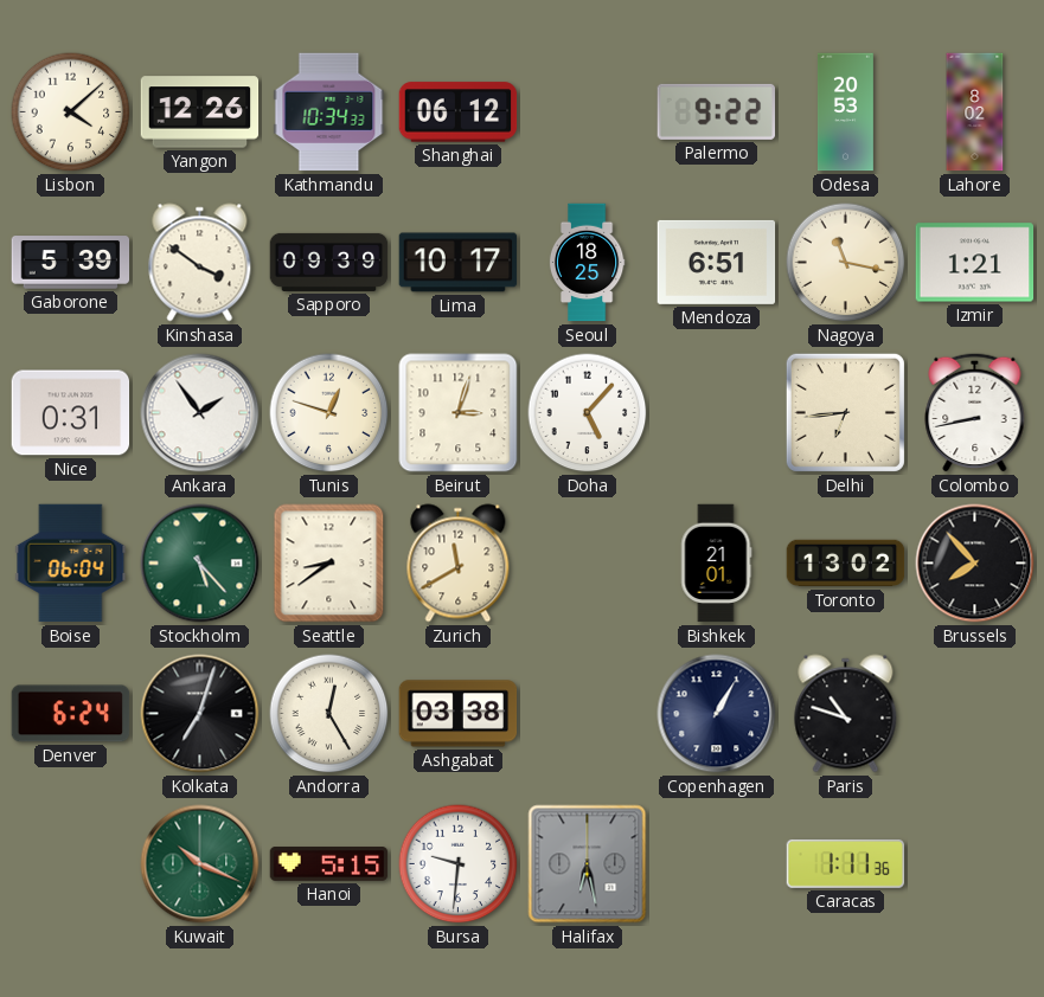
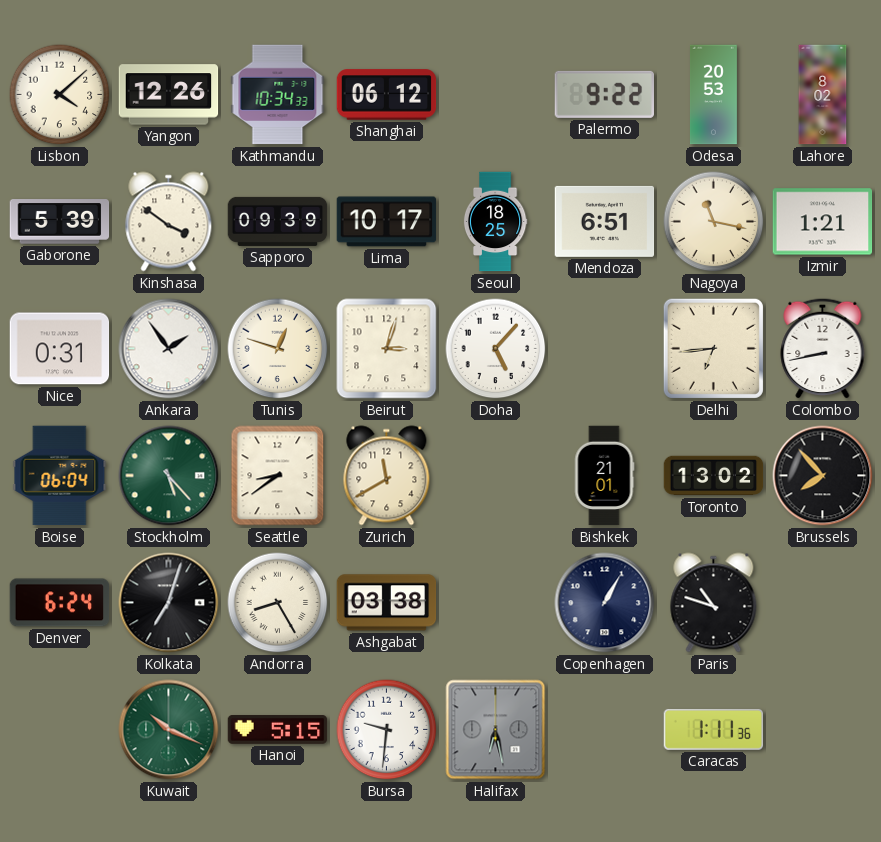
Andorra: 12:25 -> 8:25
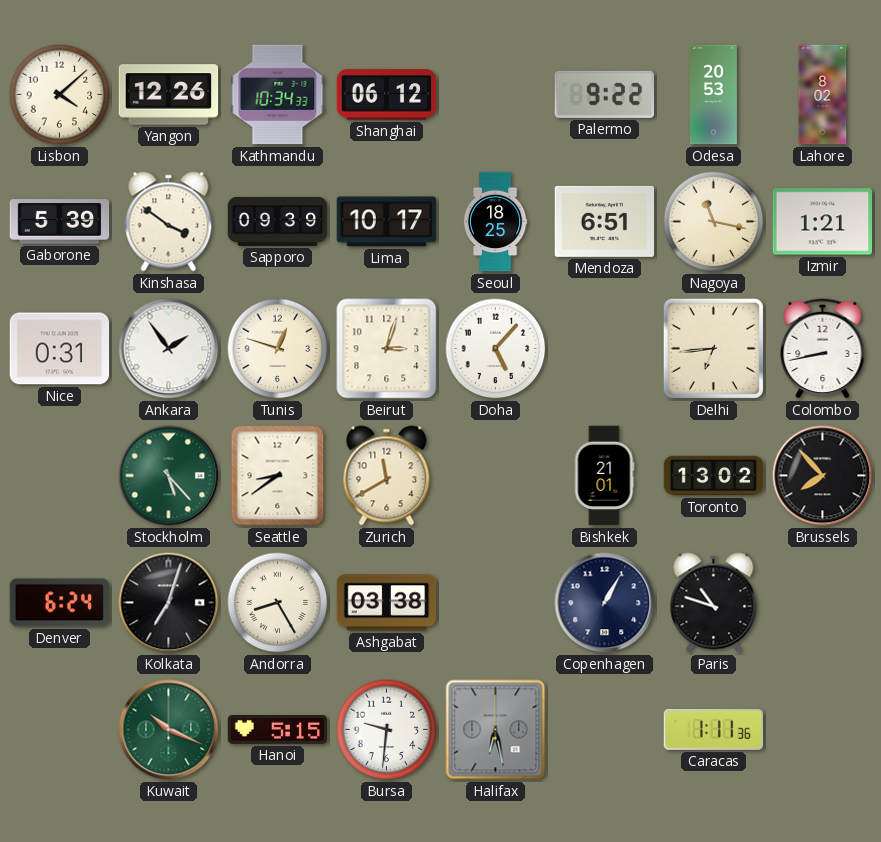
Boise: 06:04 -> none
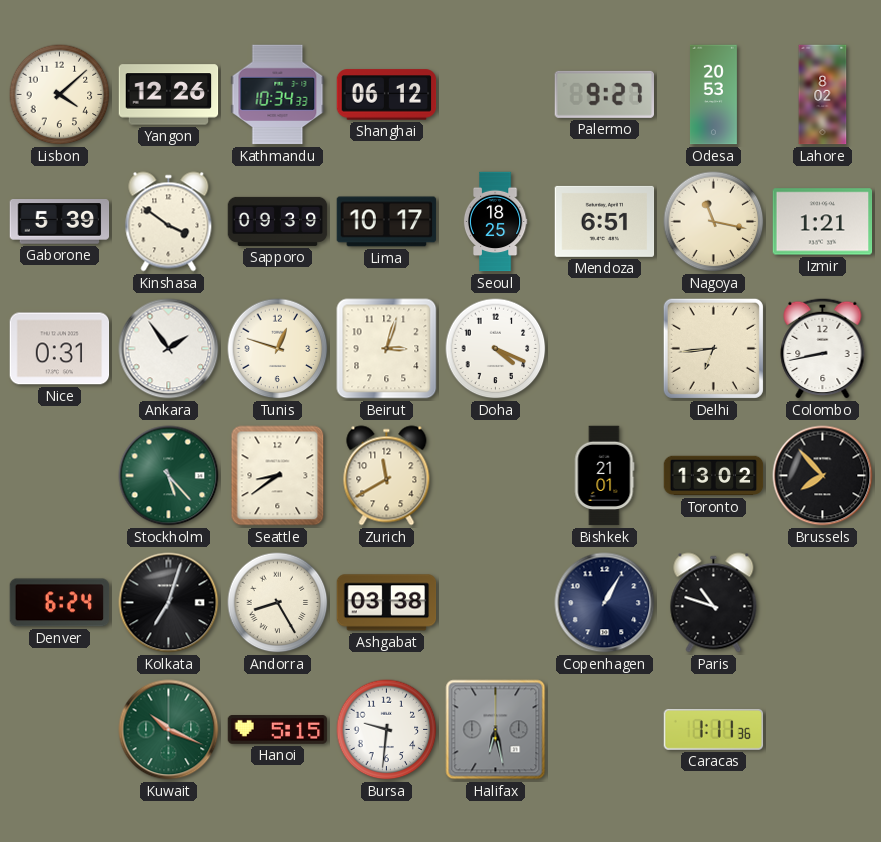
Palermo: 9:22 -> 9:27
Doha: 5:07 -> 4:19
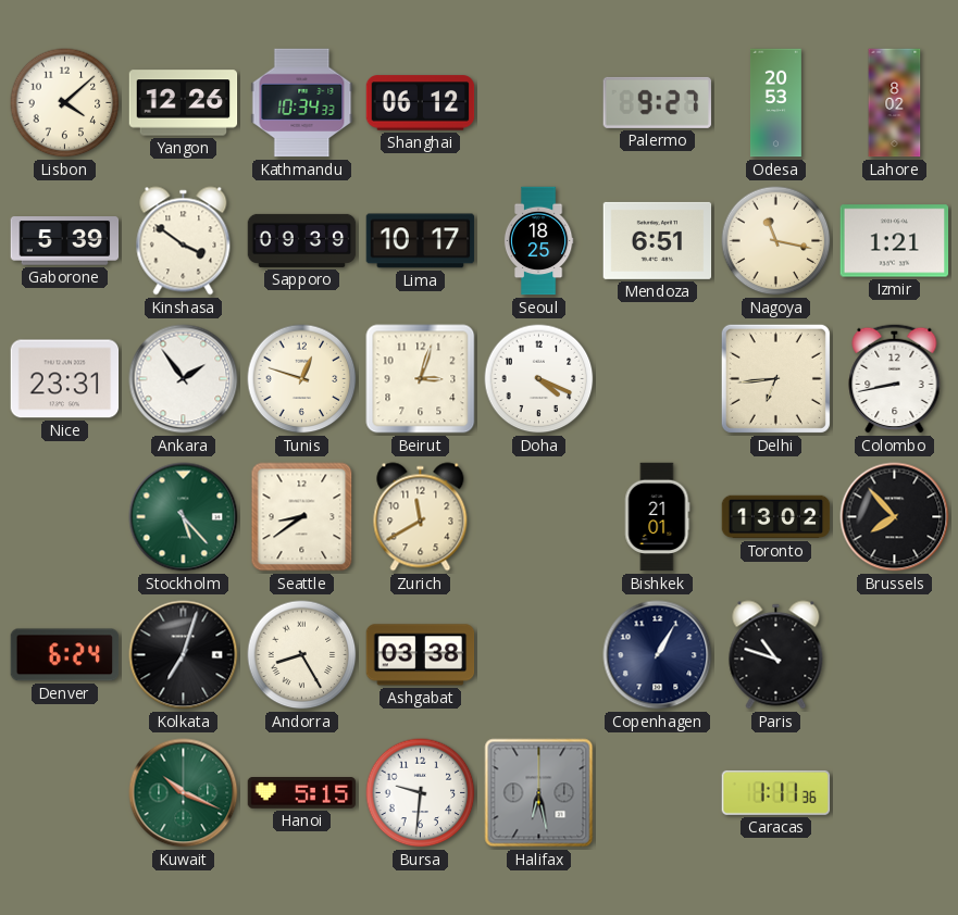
Nice: 0:31 -> 23:31
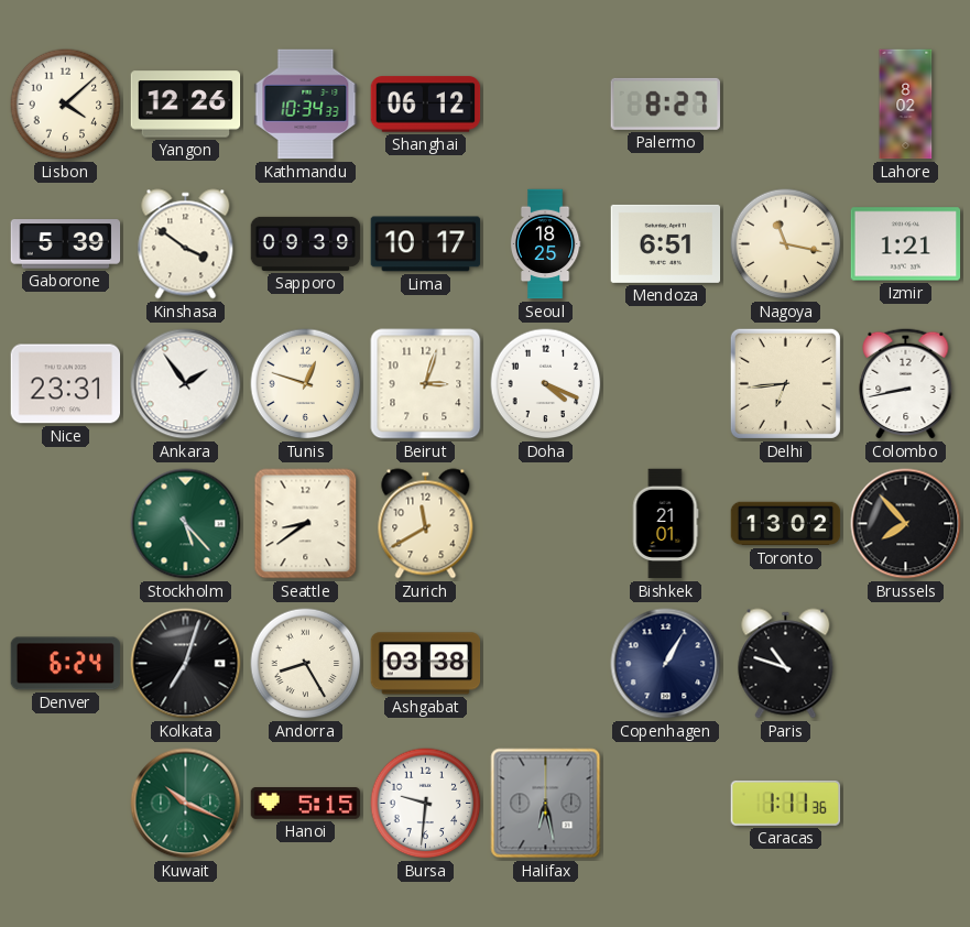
Palermo: 9:27 -> 8:27
Odesa: 20:53 -> none
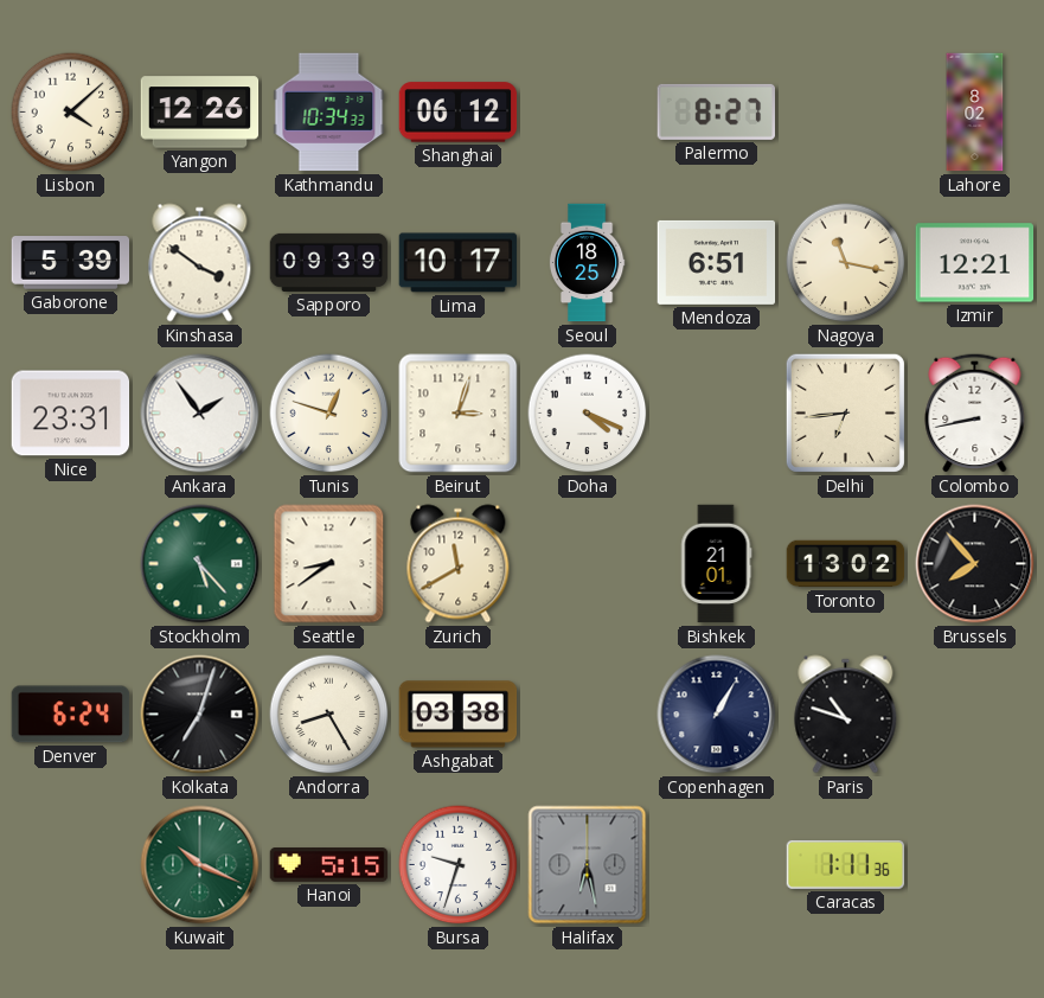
Izmir: 1:21 -> 12:21
Bursa: 9:31 -> 9:33
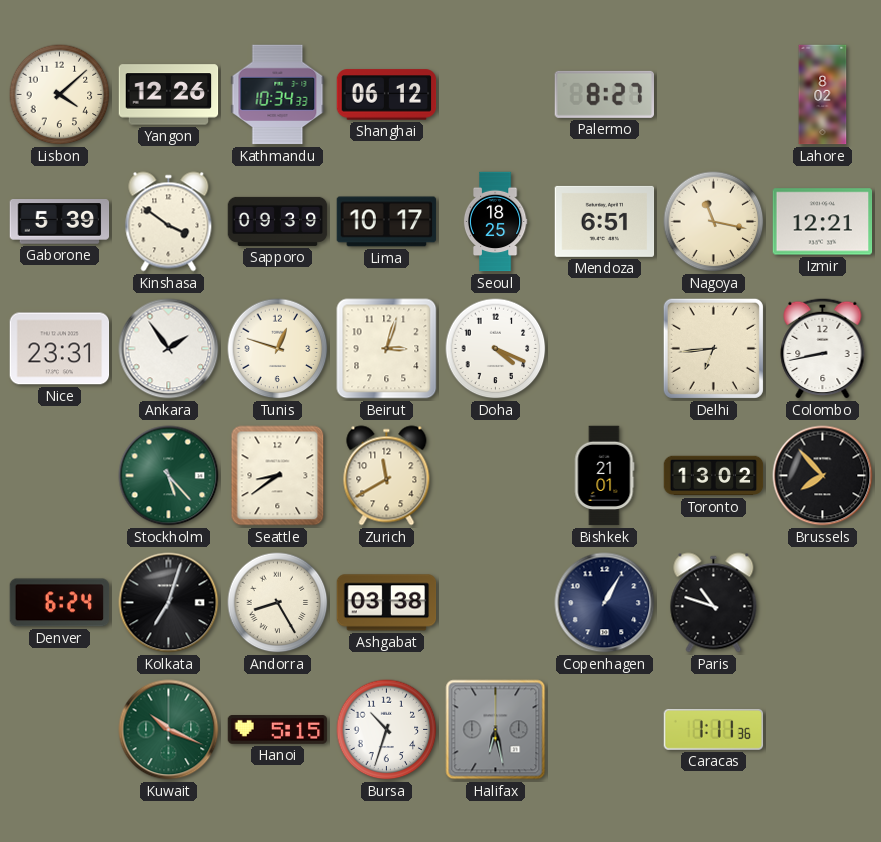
Bursa: 9:33 -> 10:33
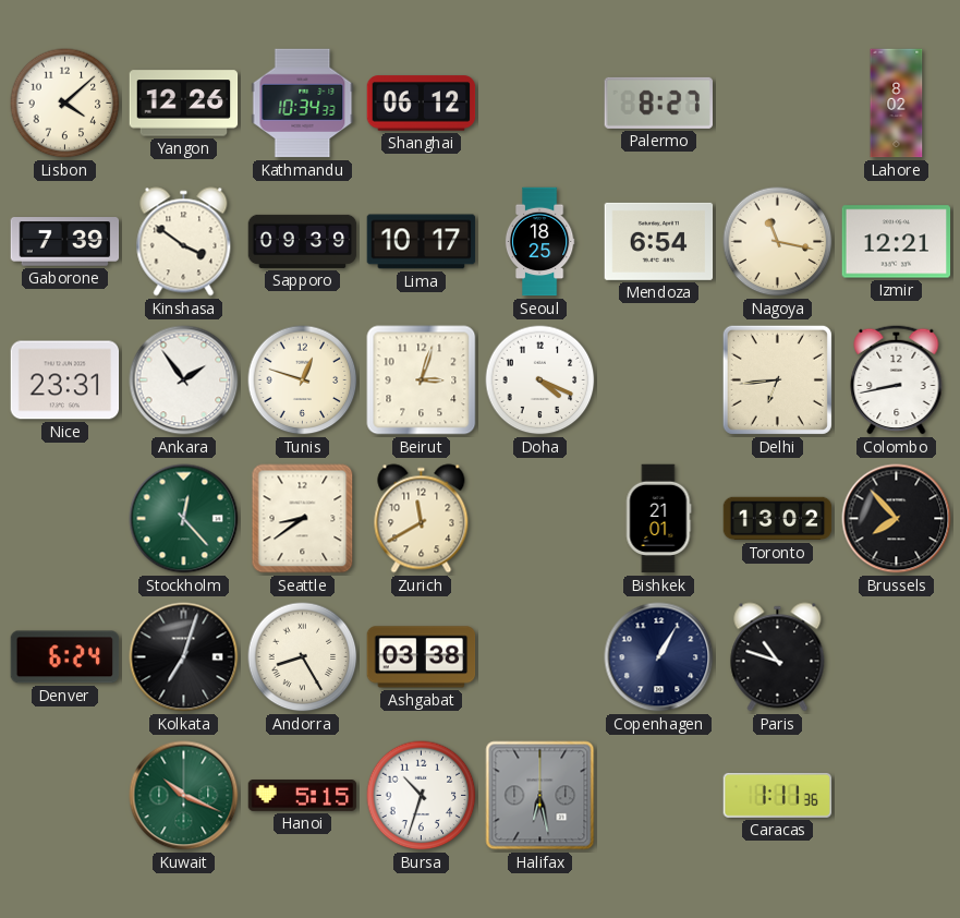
Gaborone: 5:39 -> 7:39
Mendoza: 6:51 -> 6:54
Stockholm: 5:23 -> 12:23
